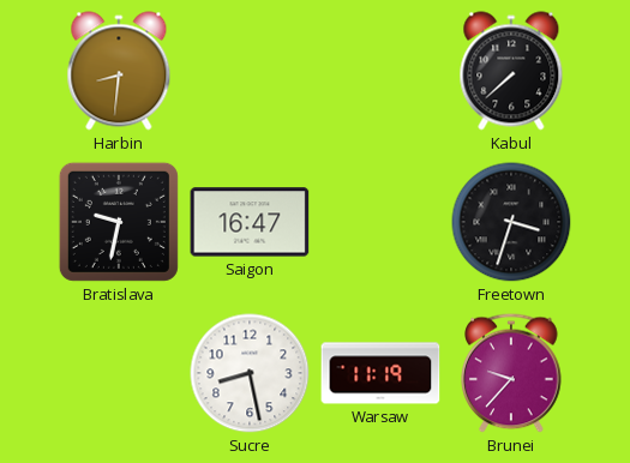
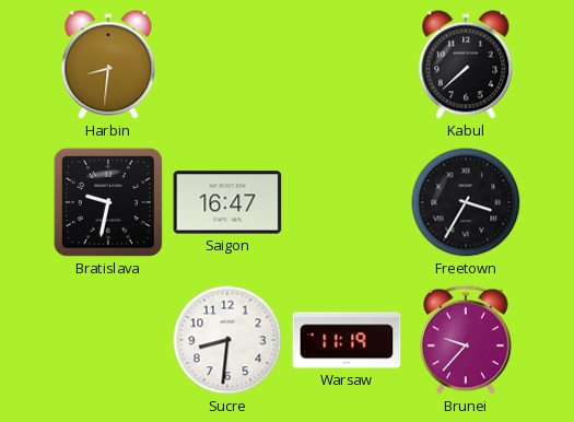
Freetown: 3:33 -> 3:35
Sucre: 8:28 -> 8:31
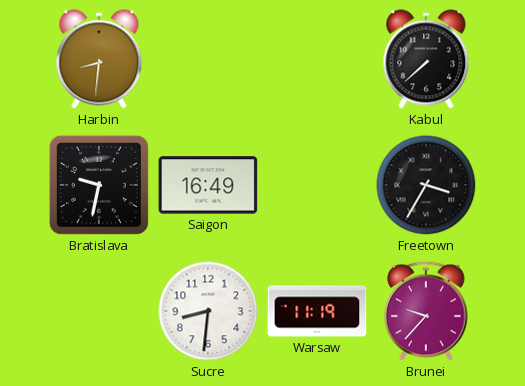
Saigon: 16:47 -> 16:49
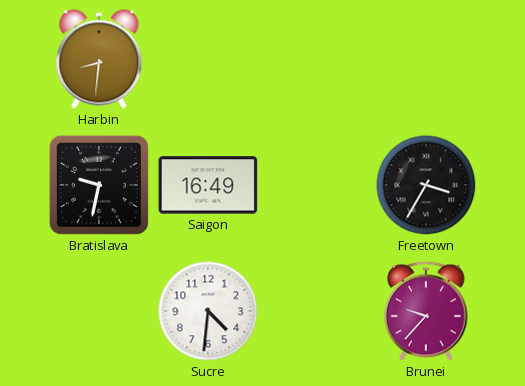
Kabul: 7:38 -> none
Sucre: 8:31 -> 4:31
Warsaw: 11:19 -> none
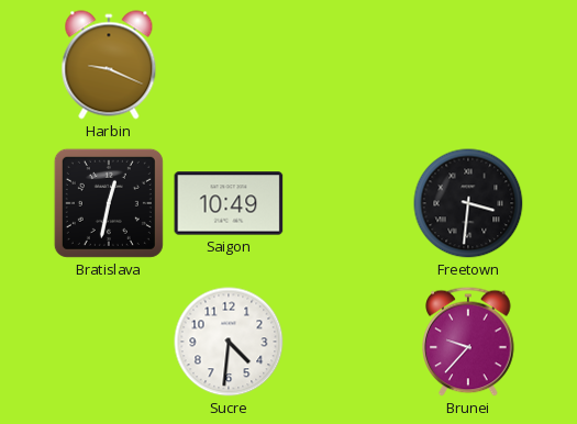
Harbin: 8:31 -> 9:19
Bratislava: 9:32 -> 12:32
Saigon: 16:49 -> 10:49
Freetown: 3:35 -> 3:31
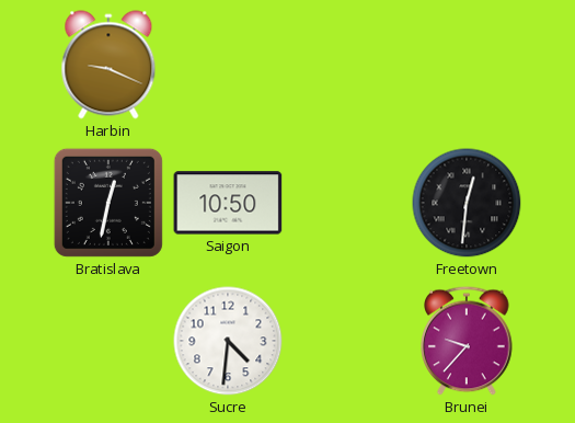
Saigon: 10:49 -> 10:50
Freetown: 3:31 -> 12:31
